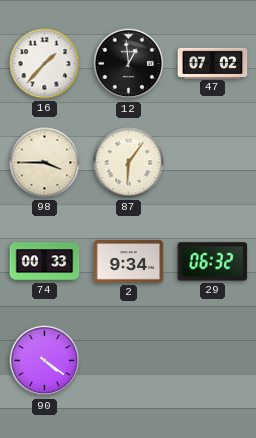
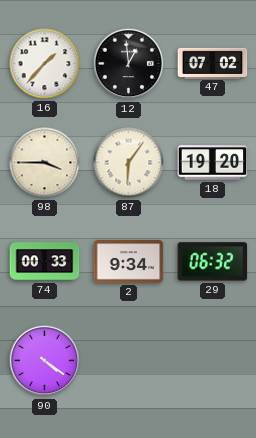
18: none -> 19:20
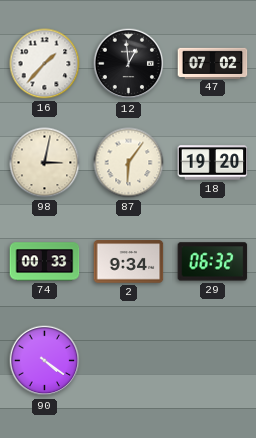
98: 3:45 -> 3:02
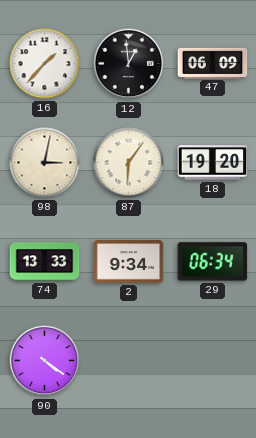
47: 07:02 -> 06:09
74: 00:33 -> 13:33
29: 06:32 -> 06:34
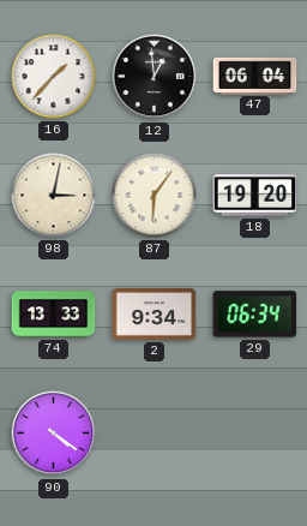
47: 06:09 -> 06:04
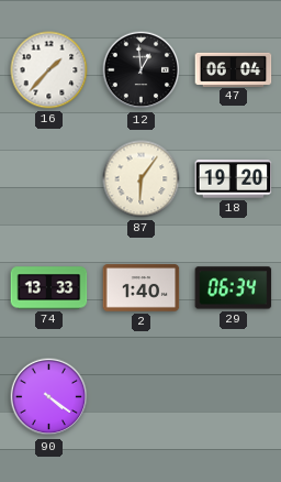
98: 3:02 -> none
2: 9:34 -> 1:40
